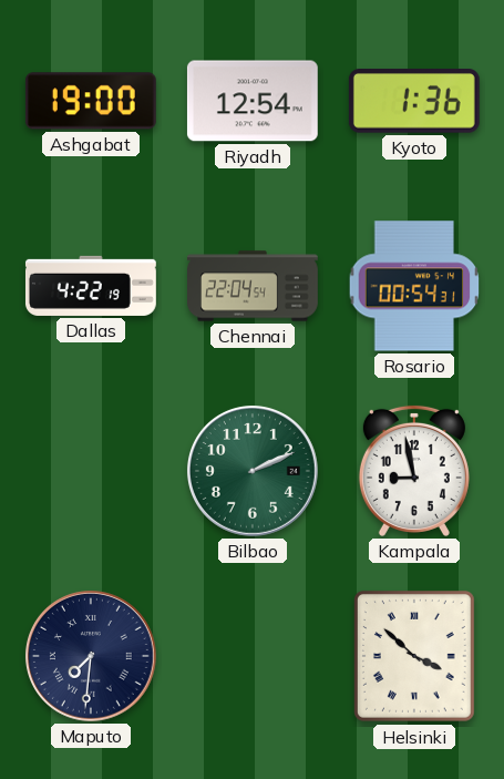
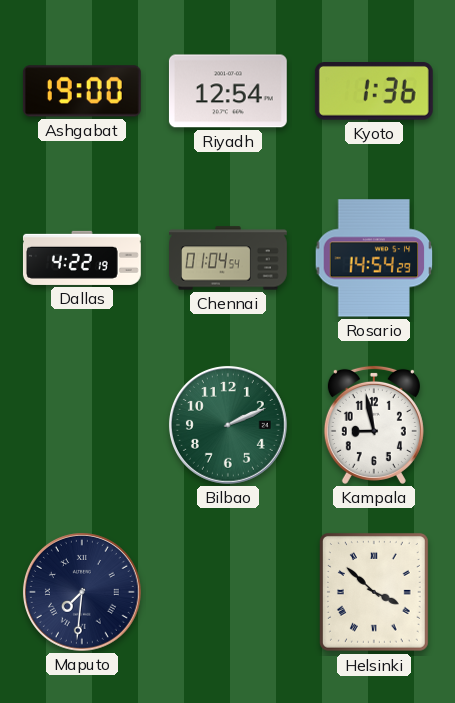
Chennai: 22:04 -> 01:04
Rosario: 00:54 -> 14:54
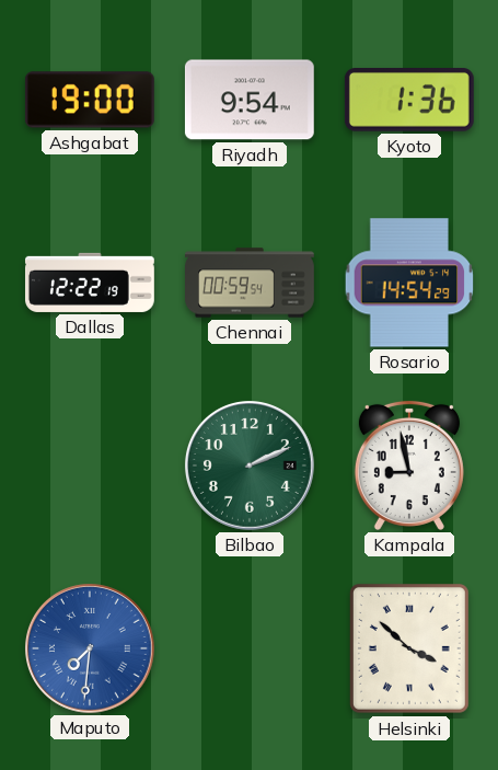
Riyadh: 12:54 -> 9:54
Dallas: 4:22 -> 12:22
Chennai: 01:04 -> 00:59
Maputo dial: navy -> blue
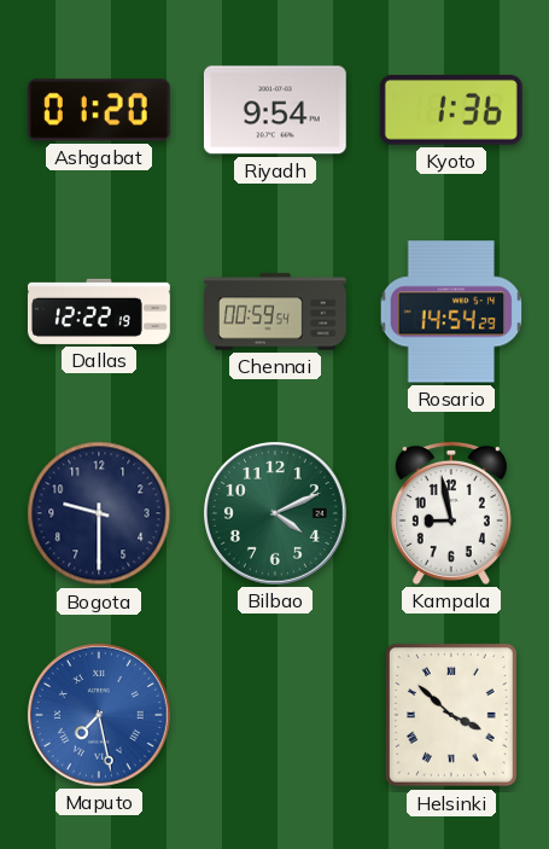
Ashgabat: 19:00 -> 01:20
Bogota: none -> 9:30
Bilbao: 2:11 -> 4:11
Maputo: 7:31 -> 7:28
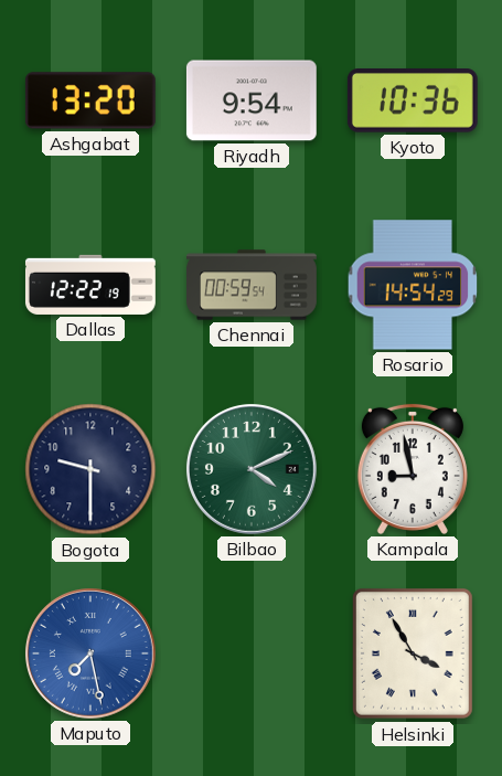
Ashgabat: 01:20 -> 13:20
Kyoto: 1:36 -> 10:36
Helsinki: 3:52 -> 3:55
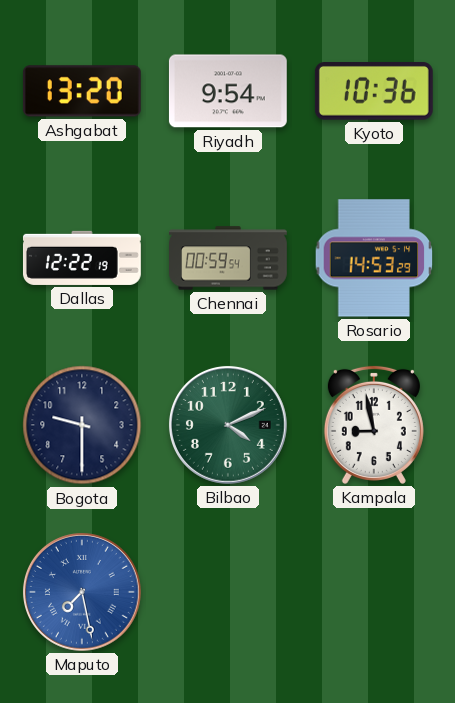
Rosario: 14:54 -> 14:53
Helsinki: 3:55 -> none
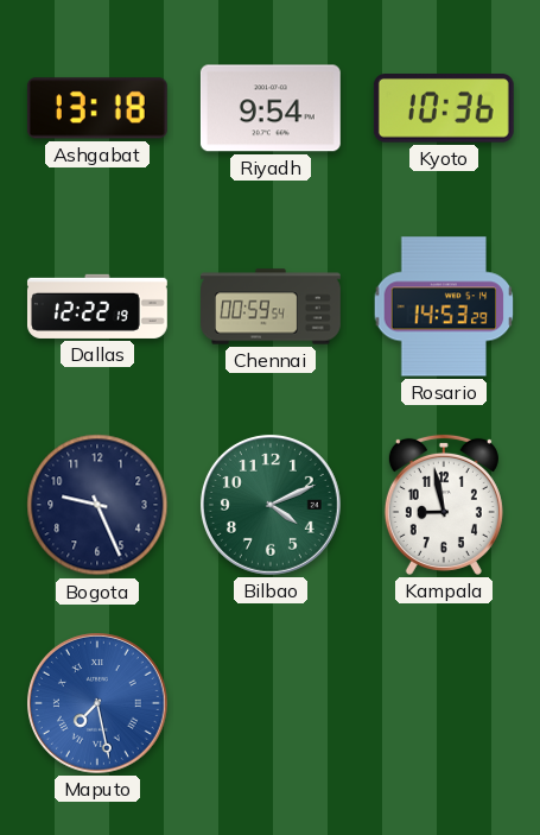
Ashgabat: 13:20 -> 13:18
Bogota: 9:30 -> 9:26
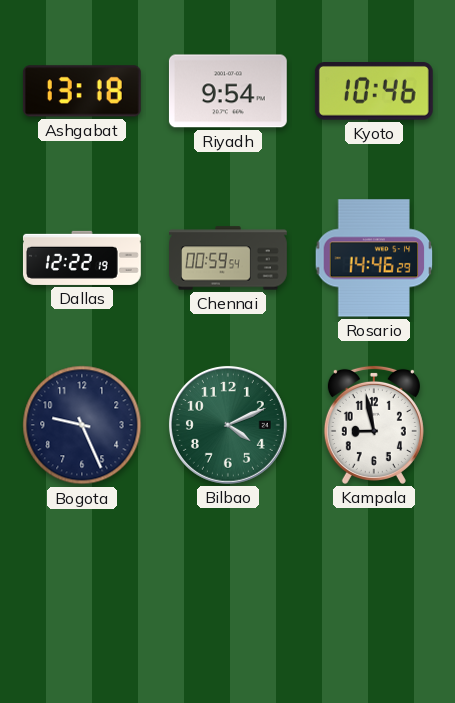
Kyoto: 10:36 -> 10:46
Rosario: 14:53 -> 14:46
Maputo: 7:28 -> none
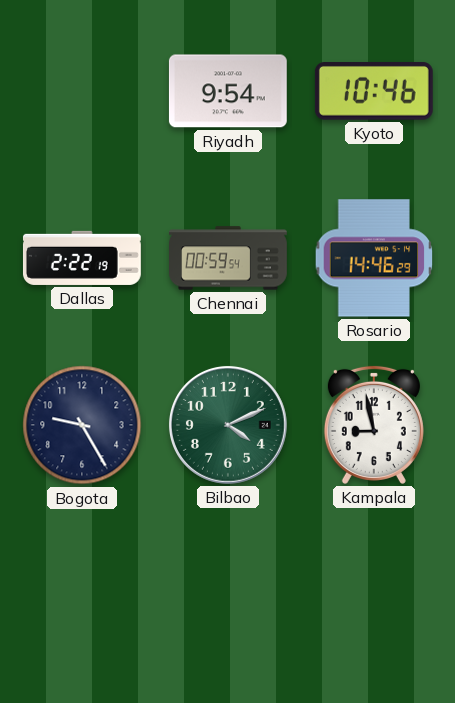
Ashgabat: 13:18 -> none
Dallas: 12:22 -> 2:22
Bogota: 9:26 -> 9:25
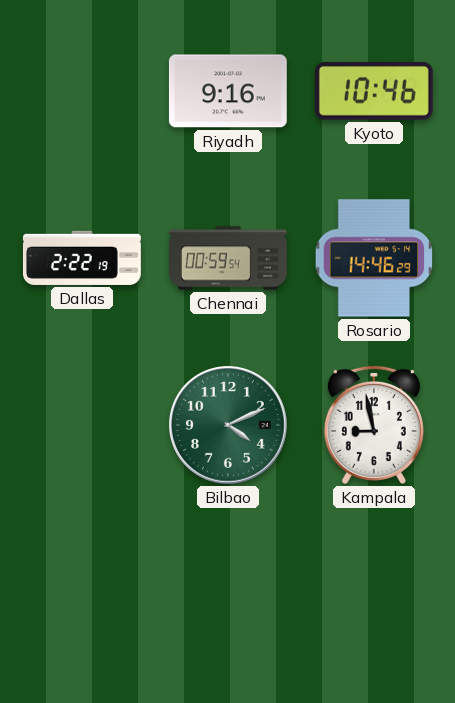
Riyadh: 9:54 -> 9:16
Bogota: 9:25 -> none
